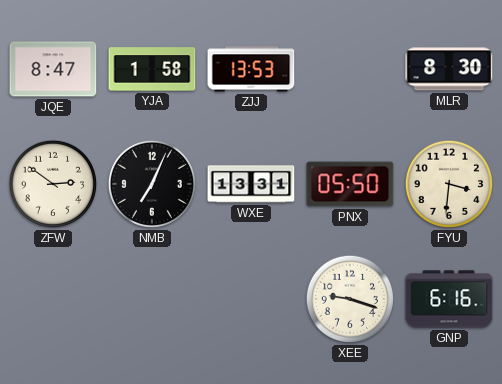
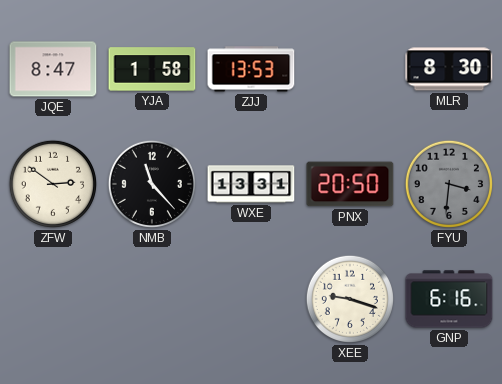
NMB: 7:04 -> 11:23
PNX: 05:50 -> 20:50
FYU dial: cream -> grey
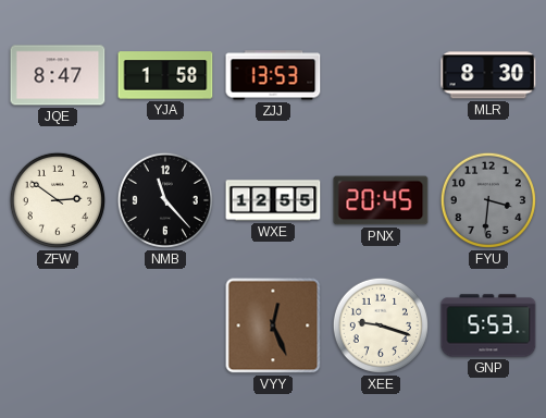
WXE: 13:31 -> 12:55
PNX: 20:50 -> 20:45
VYY: none -> 12:26
GNP: 6:16 -> 5:53
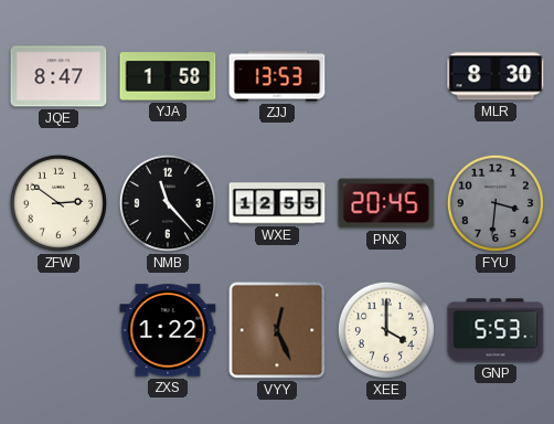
ZXS: none -> 1:22
XEE: 9:18 -> 4:00
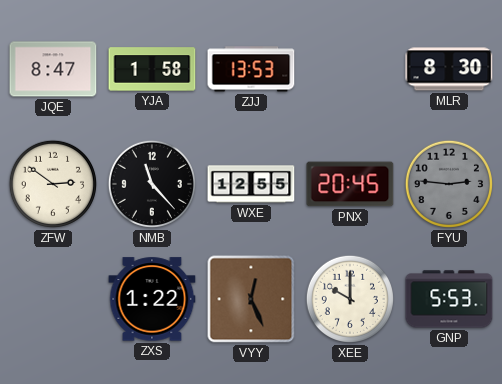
FYU: 3:31 -> 2:46
XEE: 4:00 -> 10:00
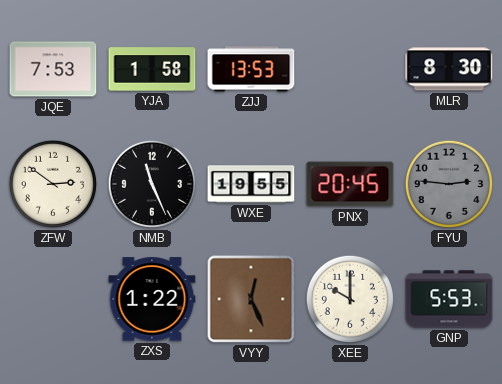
JQE: 8:47 -> 7:53
NMB: 11:23 -> 11:26
WXE: 12:55 -> 19:55
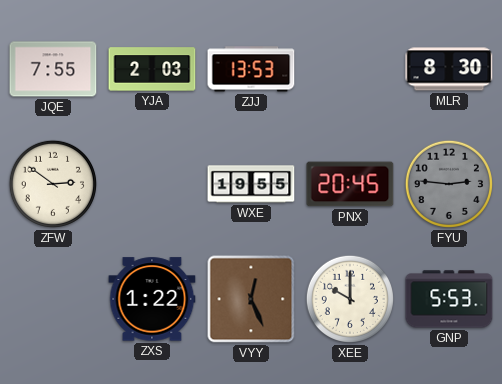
JQE: 7:53 -> 7:55
YJA: 1:58 -> 2:03
NMB: 11:26 -> none
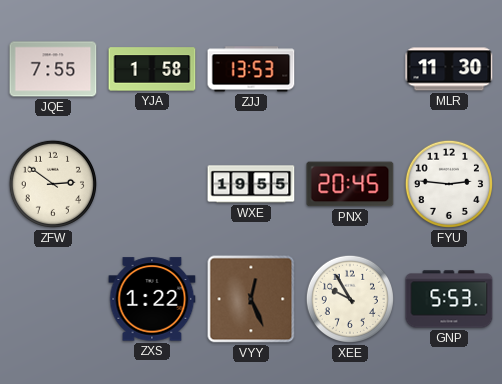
YJA: 2:03 -> 1:58
MLR: 8:30 -> 11:30
FYU dial: grey -> white
XEE: 10:00 -> 9:55
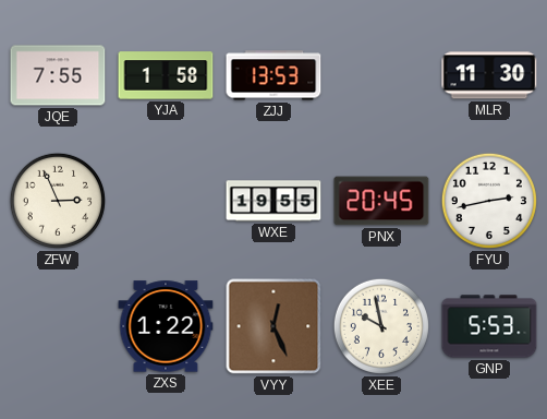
ZFW: 2:51 -> 2:56
FYU: 2:46 -> 2:43
XEE: 9:55 -> 9:58
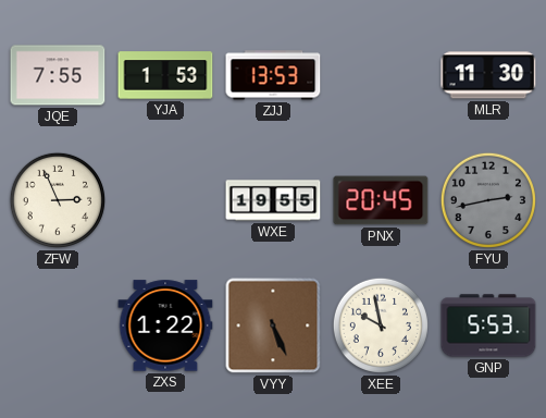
YJA: 1:58 -> 1:53
FYU dial: white -> grey
VYY: 12:26 -> 5:26
